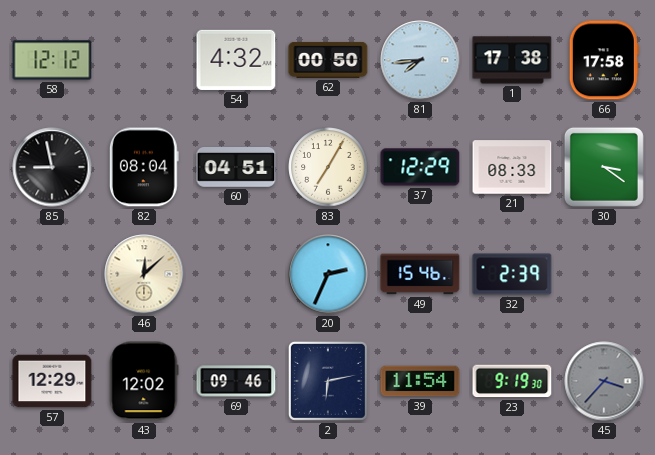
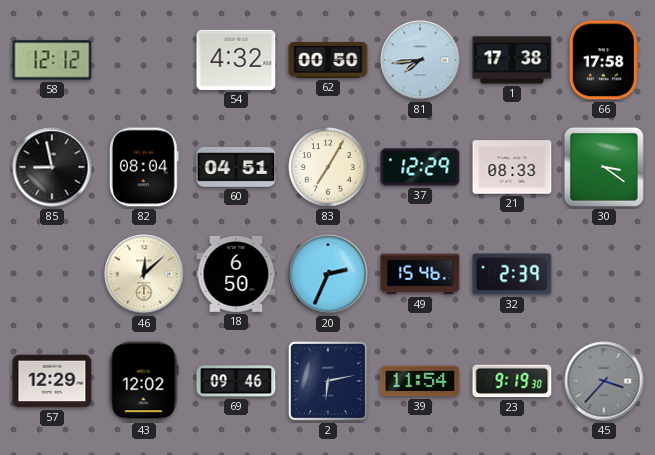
18: none -> 6:50
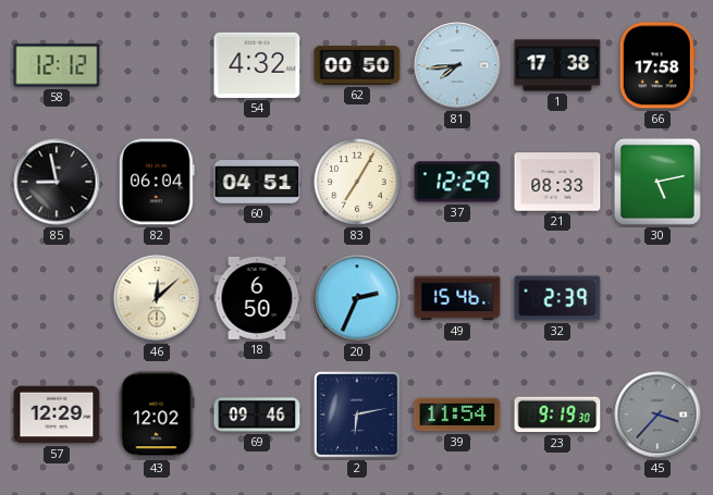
82: 08:04 -> 06:04
30: 3:21 -> 5:13
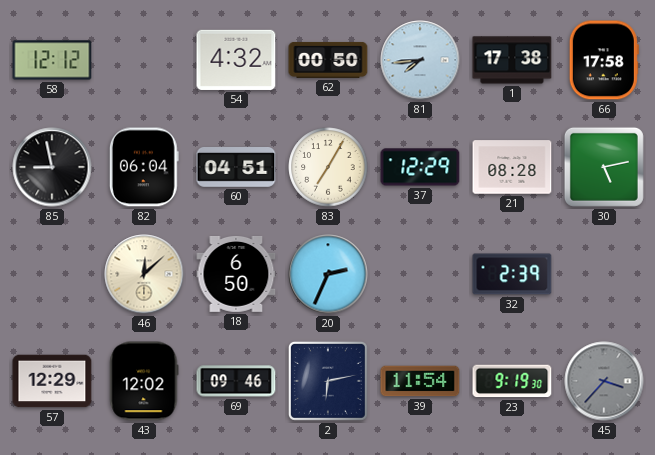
21: 08:33 -> 08:28
49: 15:46 -> none
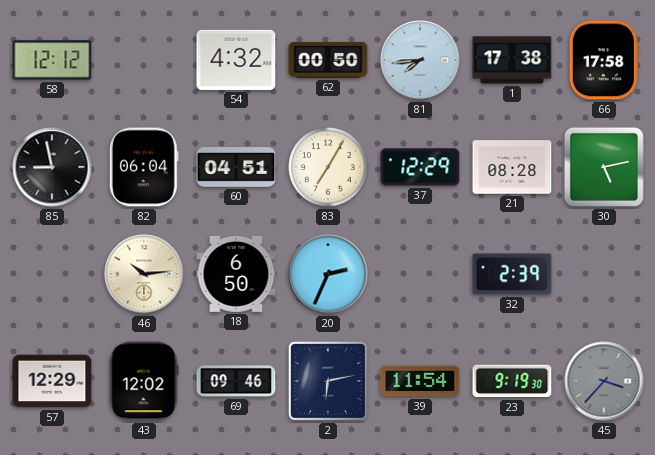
46: 12:08 -> 10:14
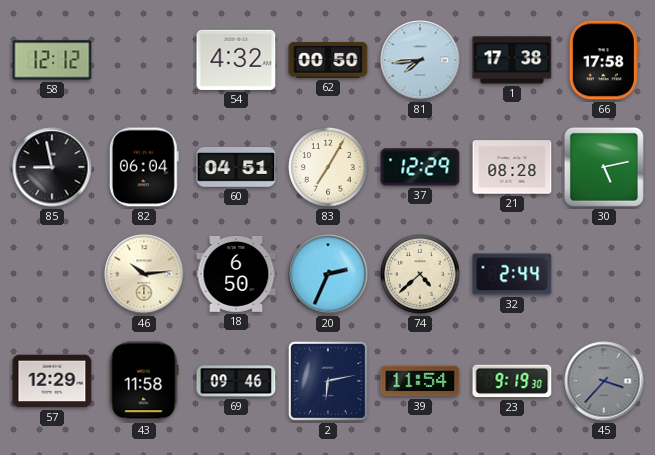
74: none -> 4:38
32: 2:39 -> 2:44
43: 12:02 -> 11:58
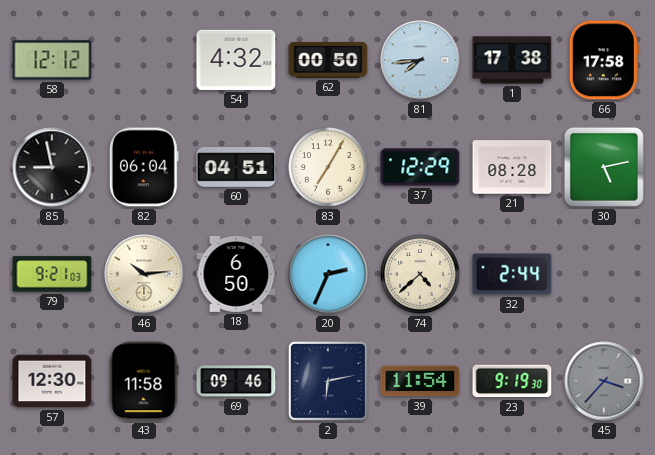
79: none -> 9:21
57: 12:29 -> 12:30
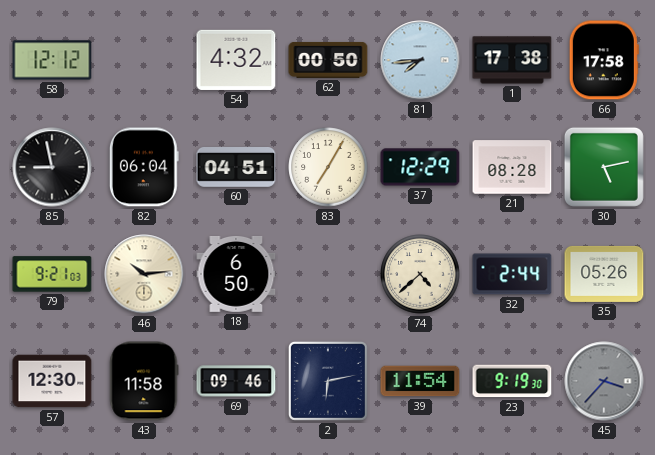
20: 2:34 -> none
35: none -> 05:26
